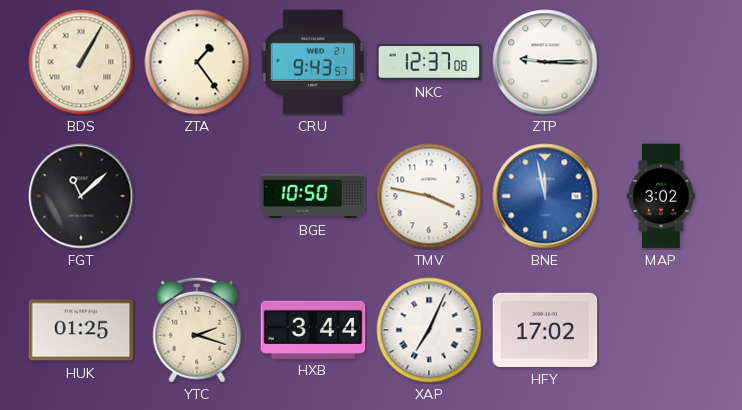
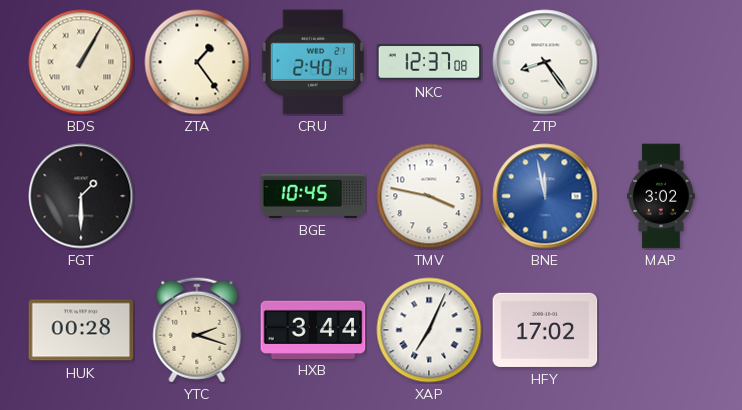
CRU: 9:43 -> 2:40
ZTP: 9:15 -> 8:24
FGT: 11:08 -> 1:30
BGE: 10:50 -> 10:45
HUK: 01:25 -> 00:28
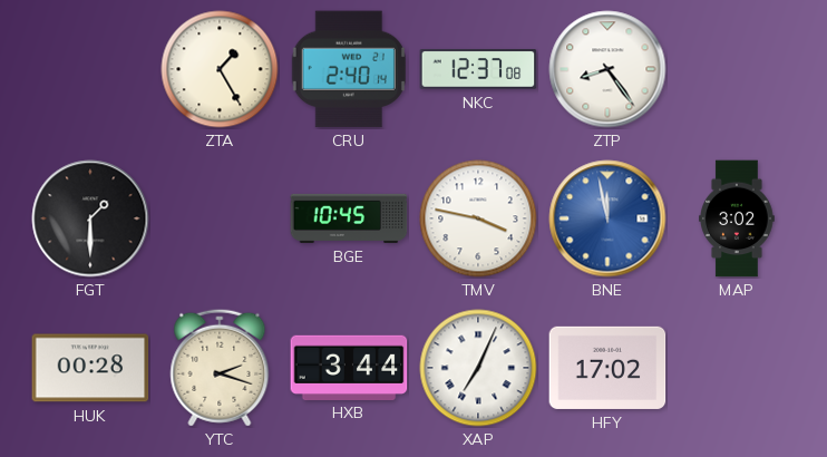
BDS: 1:05 -> none
ZTA: 1:24 -> 1:25
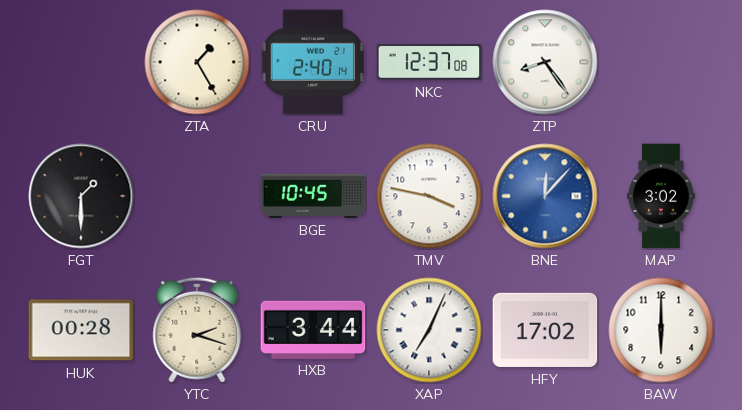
BNE: 11:58 -> 12:07
BAW: none -> 6:00
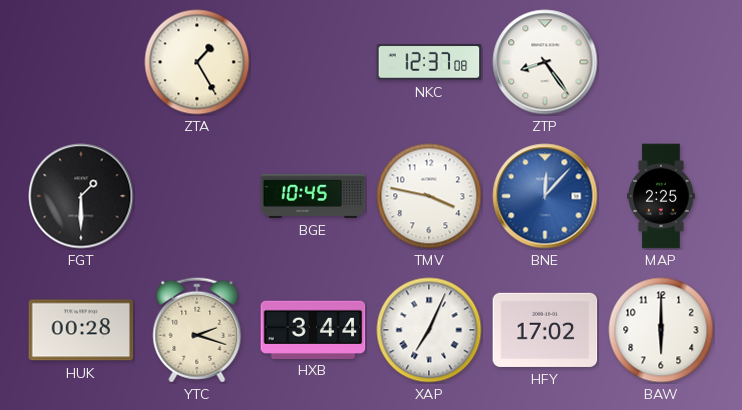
CRU: 2:40 -> none
MAP: 3:02 -> 2:25
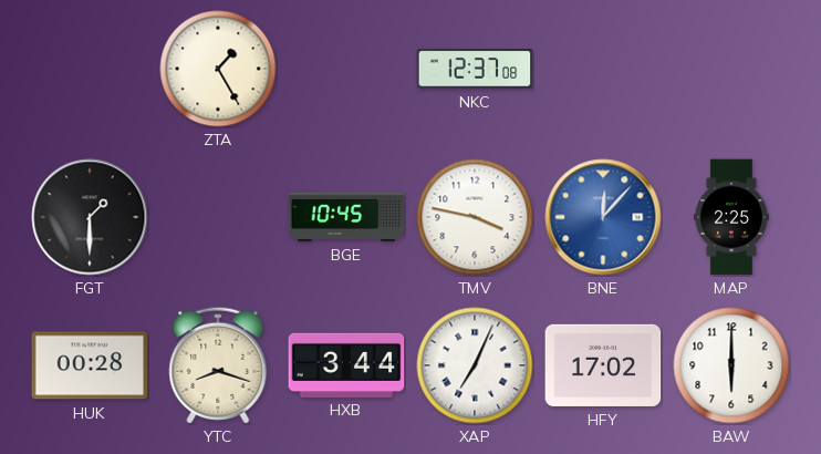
ZTP: 8:24 -> none
YTC: 2:18 -> 8:18
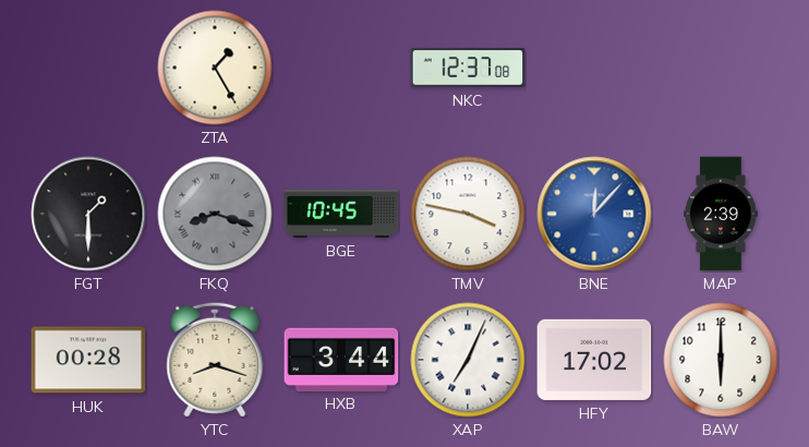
FKQ: none -> 8:18
MAP: 2:25 -> 2:39
